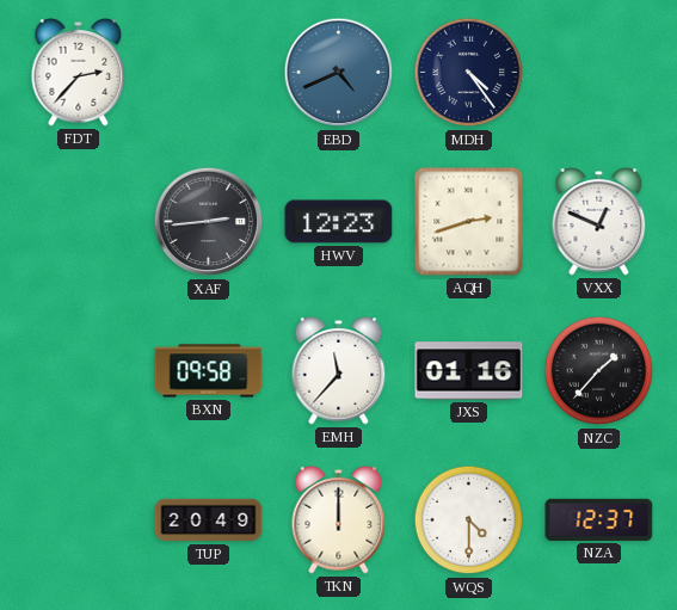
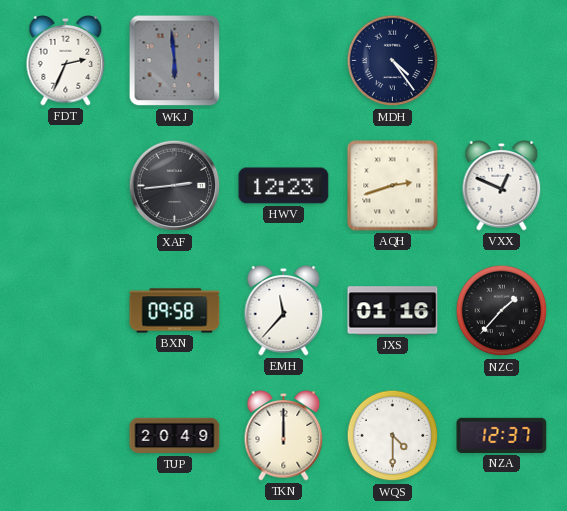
FDT: 2:37 -> 2:34
WKJ: none -> 5:59
EBD: 4:41 -> none
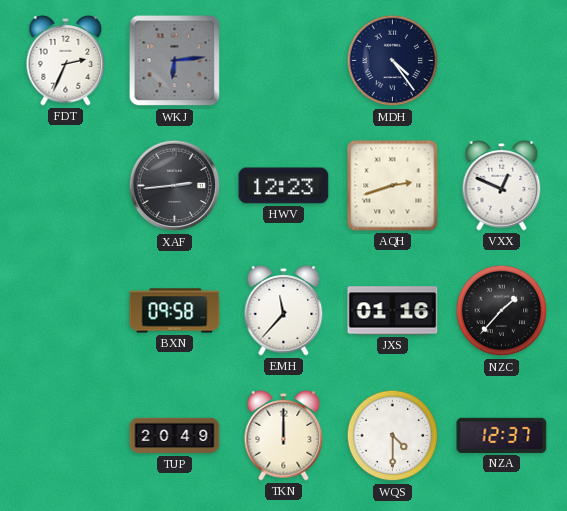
WKJ: 5:59 -> 6:14
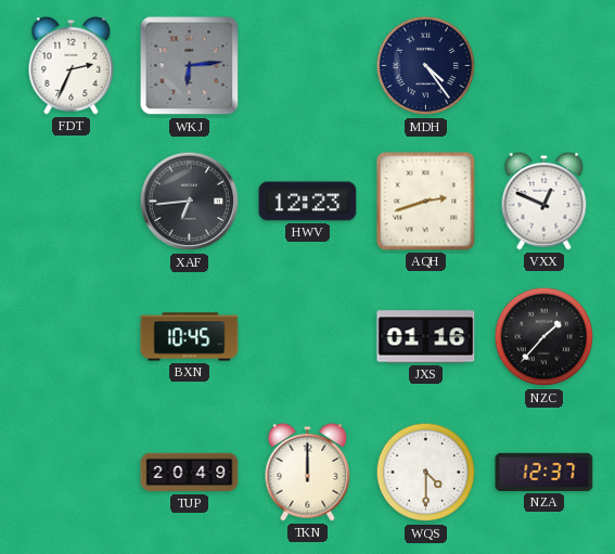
XAF: 2:44 -> 6:44
BXN: 09:58 -> 10:45
EMH: 11:37 -> none
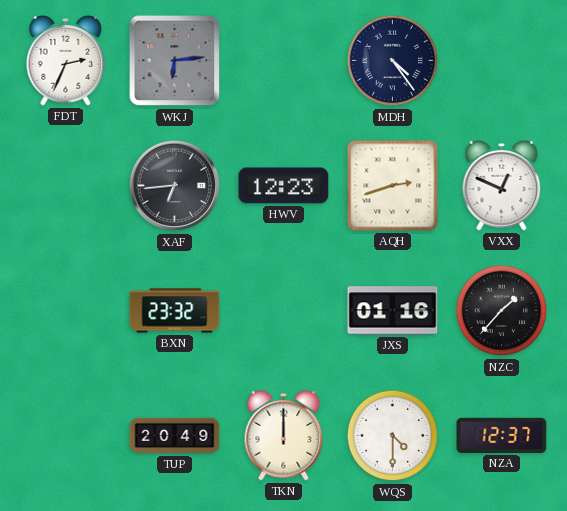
BXN: 10:45 -> 23:32
